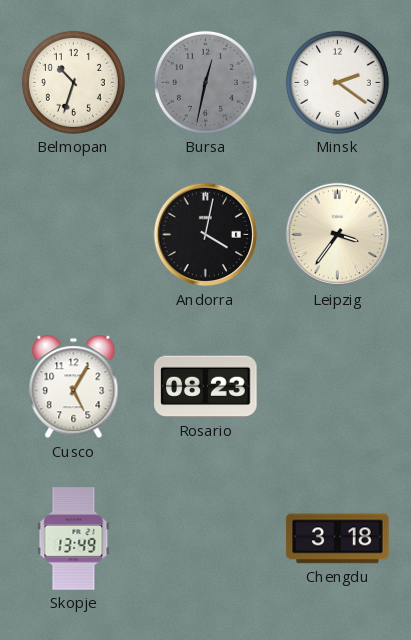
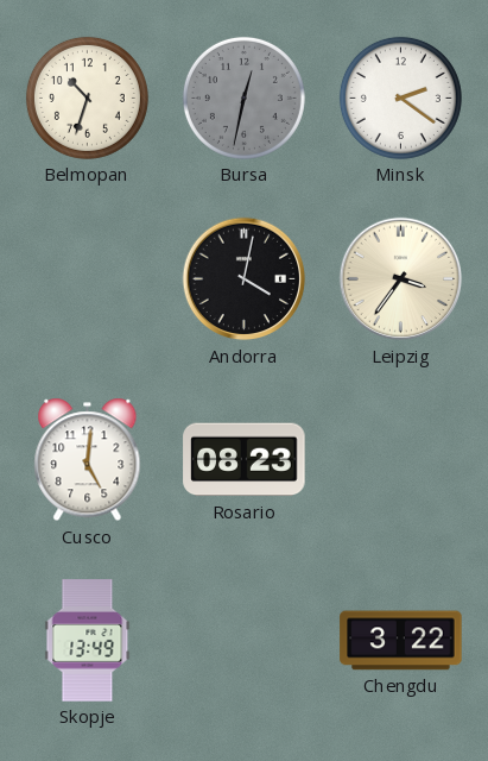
Cusco: 5:05 -> 5:01
Chengdu: 3:18 -> 3:22
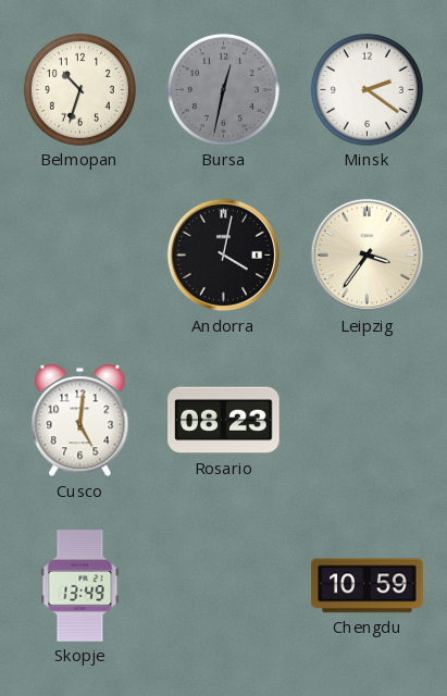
Chengdu: 3:22 -> 10:59
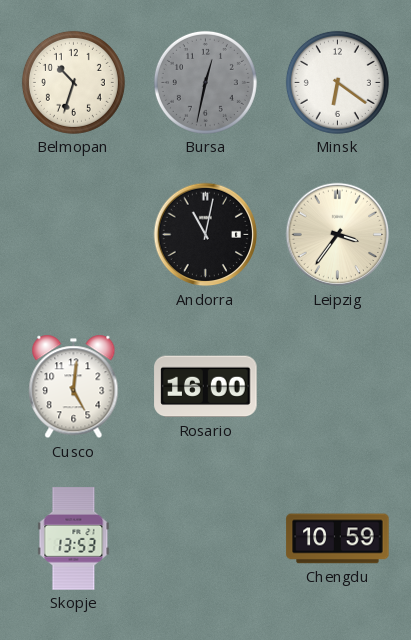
Minsk: 2:21 -> 6:21
Andorra: 4:02 -> 11:02
Rosario: 08:23 -> 16:00
Skopje: 13:49 -> 13:53
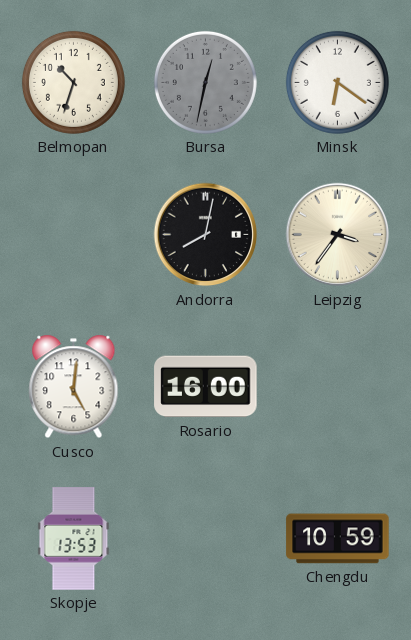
Andorra: 11:02 -> 8:02
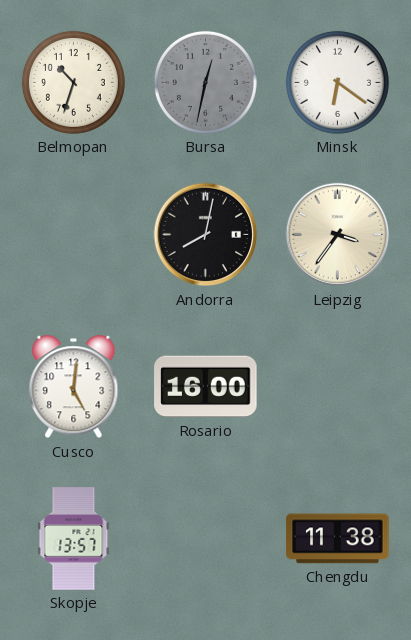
Skopje: 13:53 -> 13:57
Chengdu: 10:59 -> 11:38
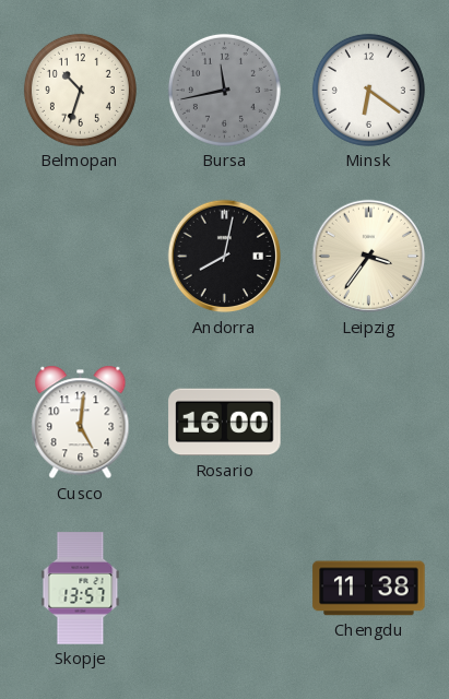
Bursa: 12:32 -> 11:43
